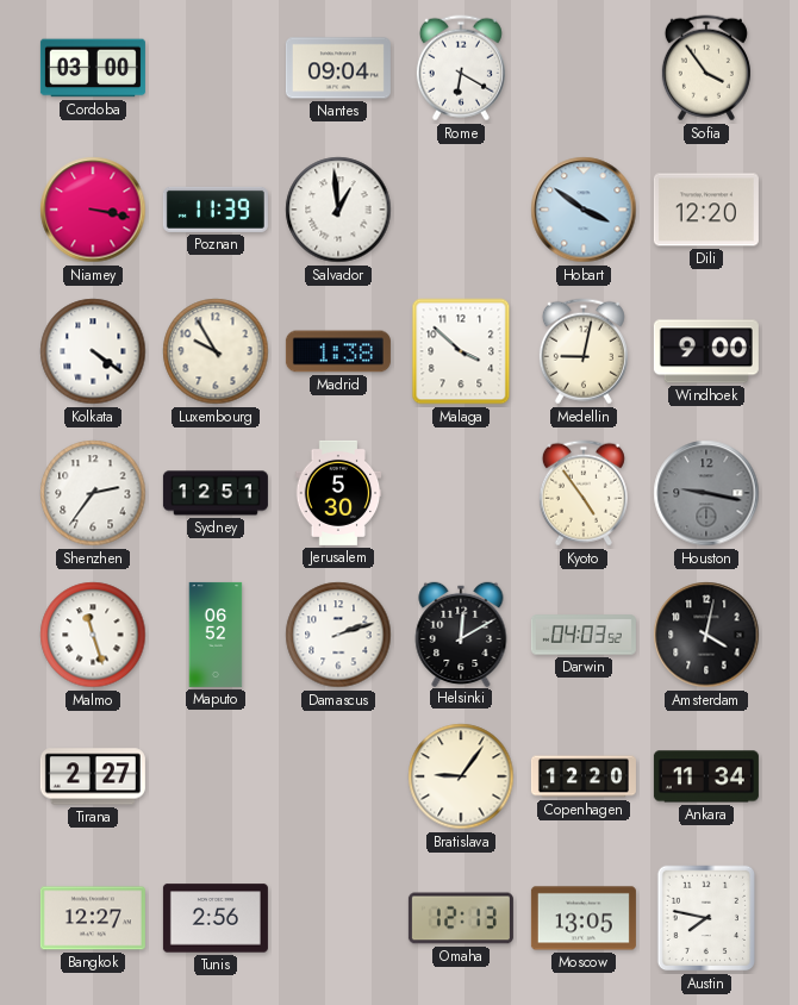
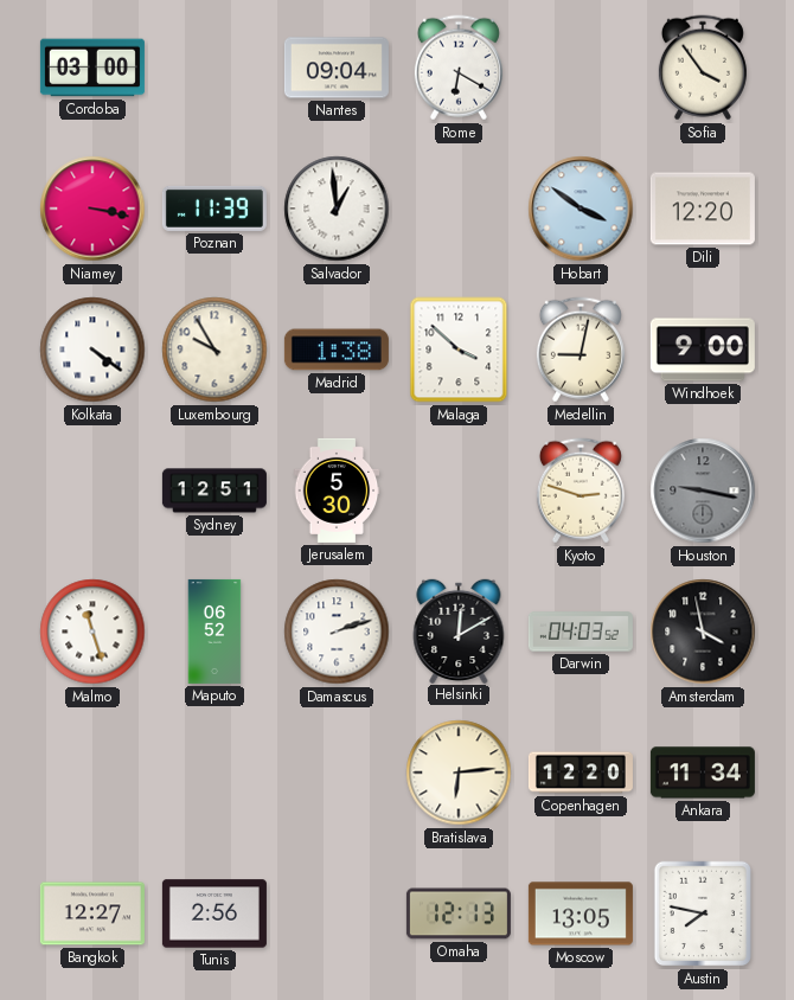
Shenzhen: 2:36 -> none
Kyoto: 4:54 -> 2:48
Amsterdam: 4:02 -> 3:58
Tirana: 2:27 -> none
Bratislava: 9:06 -> 6:14
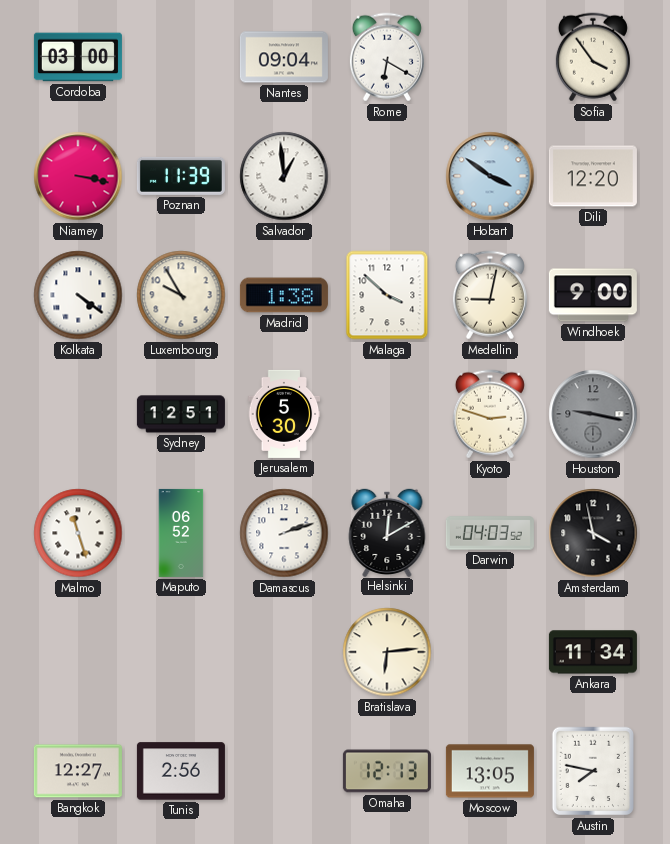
Copenhagen: 12:20 -> none
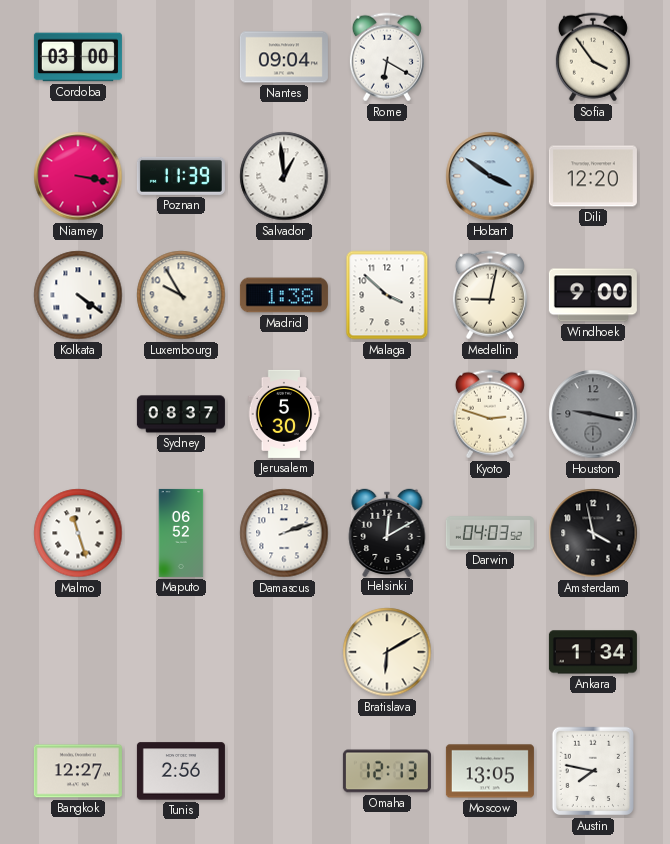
Sydney: 12:51 -> 08:37
Bratislava: 6:14 -> 6:10
Ankara: 11:34 -> 1:34
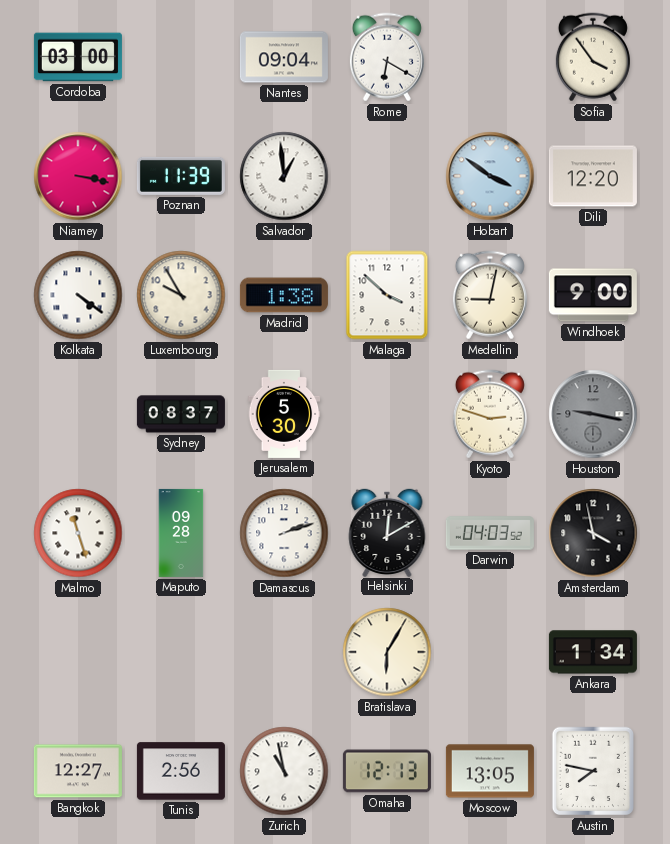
Maputo: 06:52 -> 09:28
Bratislava: 6:10 -> 6:05
Zurich: none -> 10:58
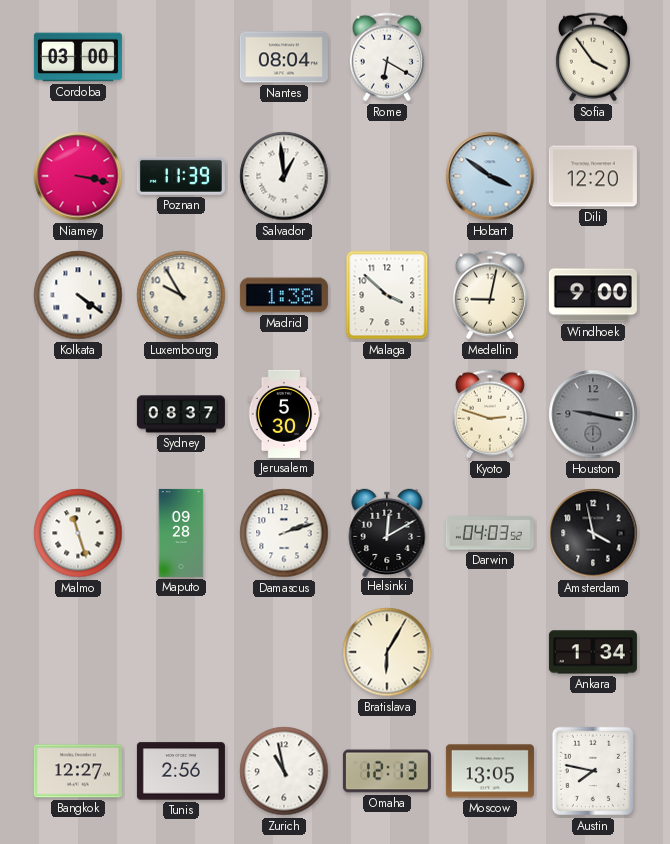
Nantes: 09:04 -> 08:04
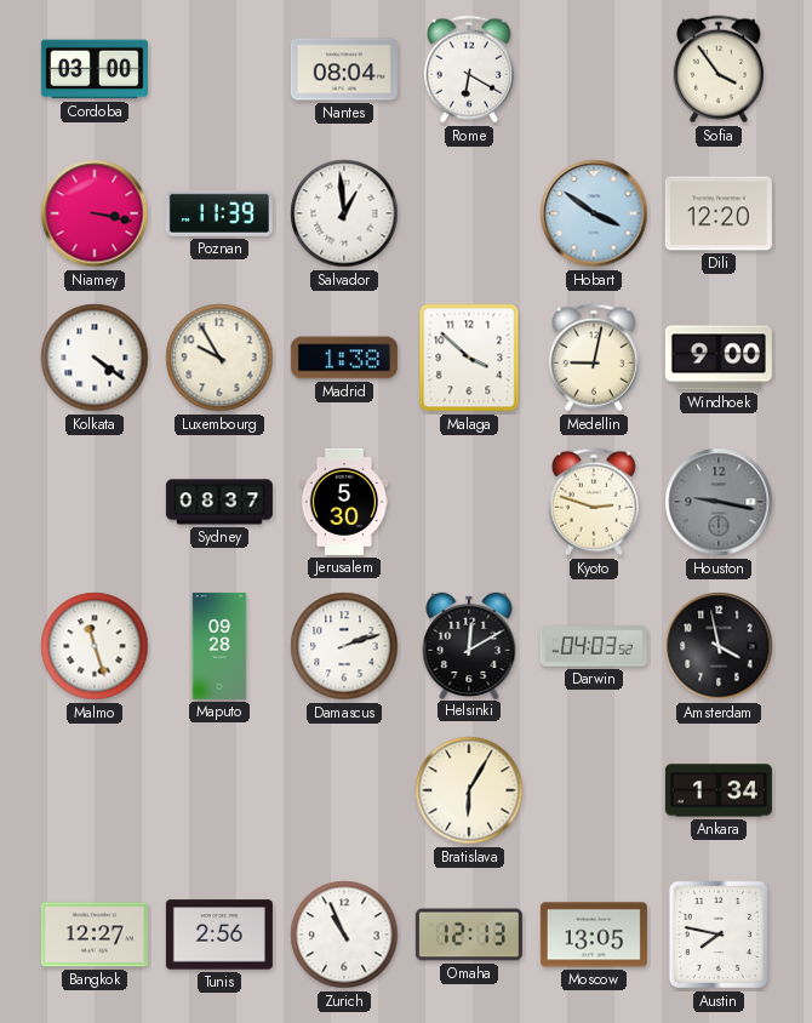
Zurich: 10:58 -> 10:56
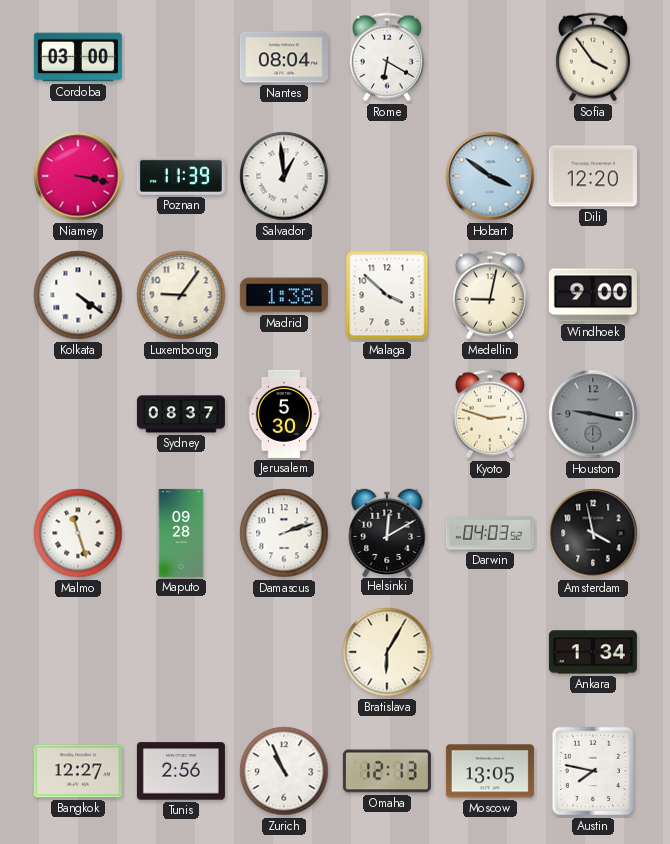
Luxembourg: 9:55 -> 9:06
